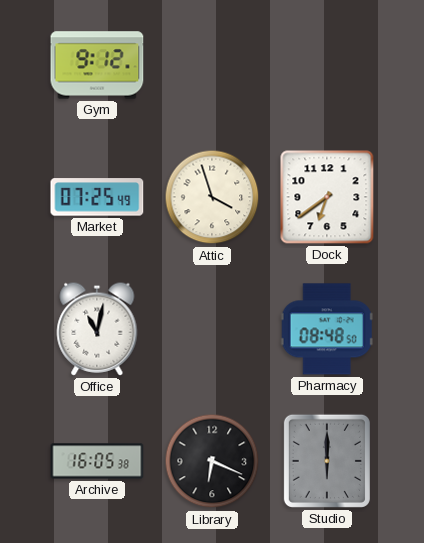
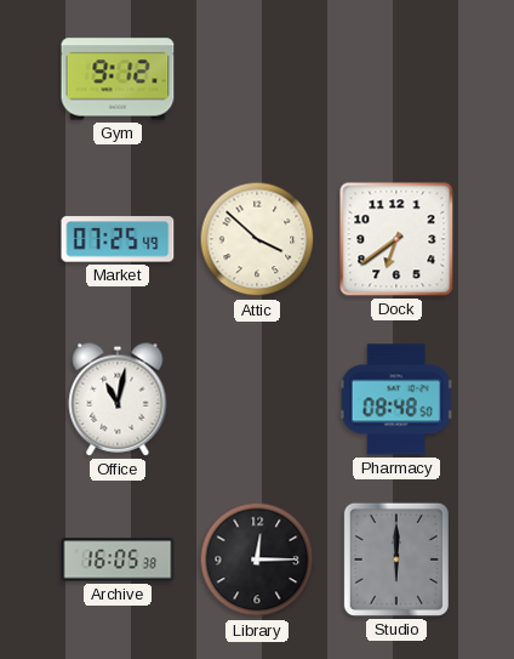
Attic: 3:57 -> 3:52
Library: 6:19 -> 12:15
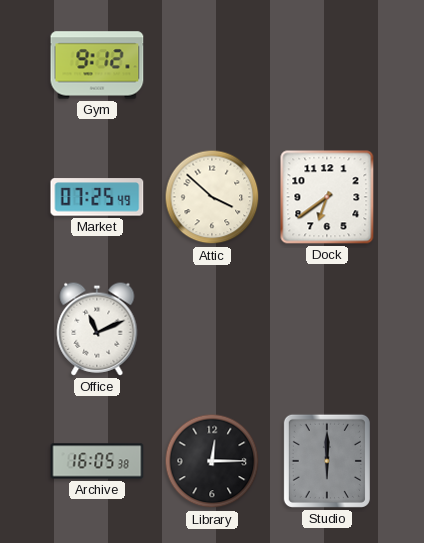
Office: 11:02 -> 11:11
Pharmacy: 08:48 -> none
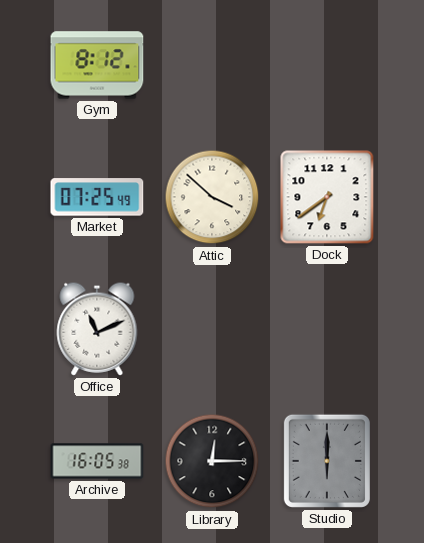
Gym: 9:12 -> 8:12
